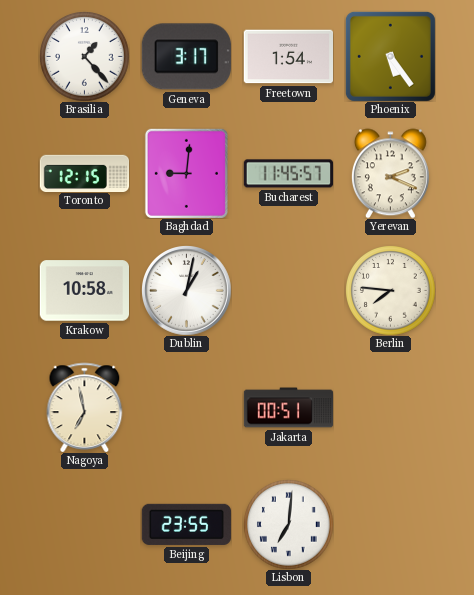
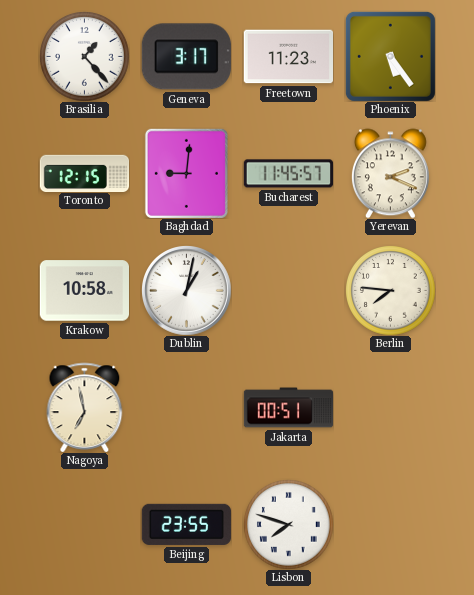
Freetown: 1:54 -> 11:23
Lisbon: 7:01 -> 7:48
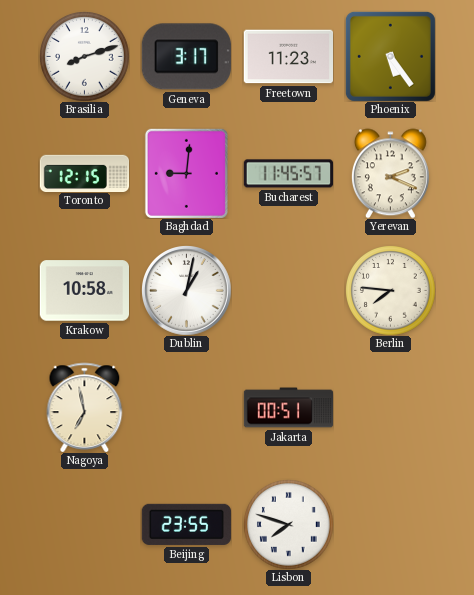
Brasilia: 1:23 -> 8:12
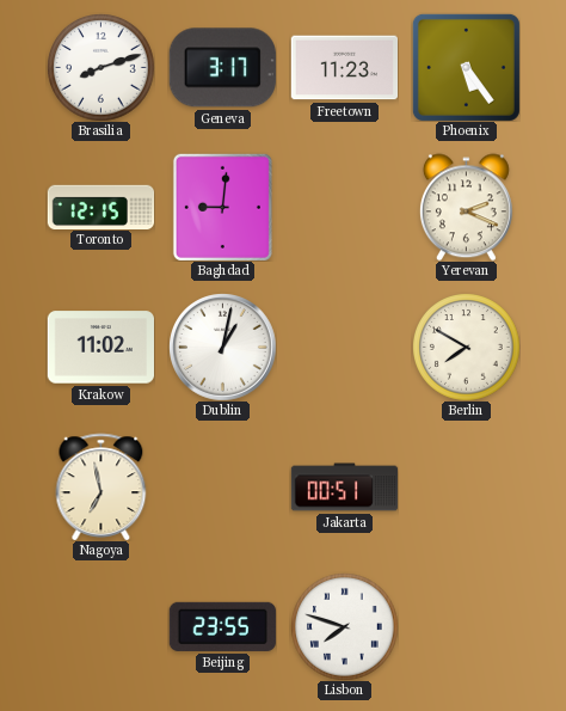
Bucharest: 11:45 -> none
Krakow: 10:58 -> 11:02
Berlin: 7:46 -> 7:50
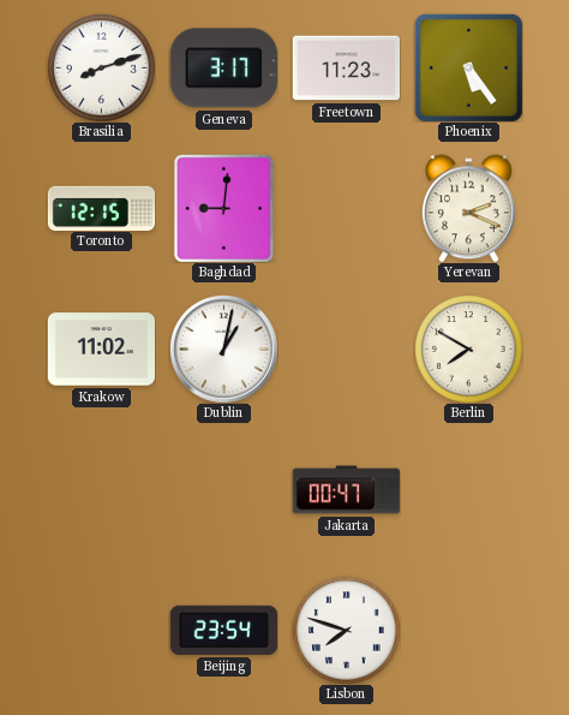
Nagoya: 6:58 -> none
Jakarta: 00:51 -> 00:47
Beijing: 23:55 -> 23:54
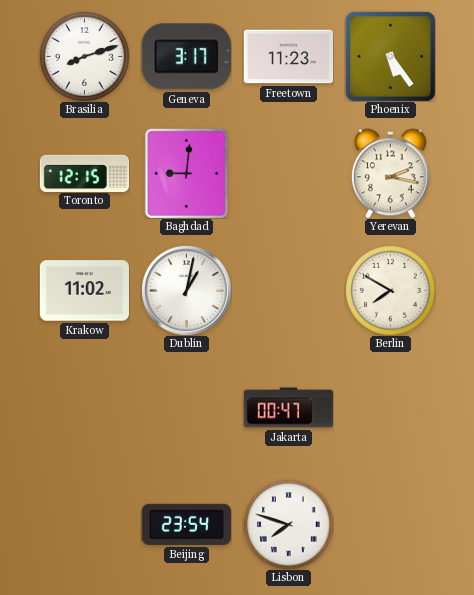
Yerevan: 2:19 -> 2:17
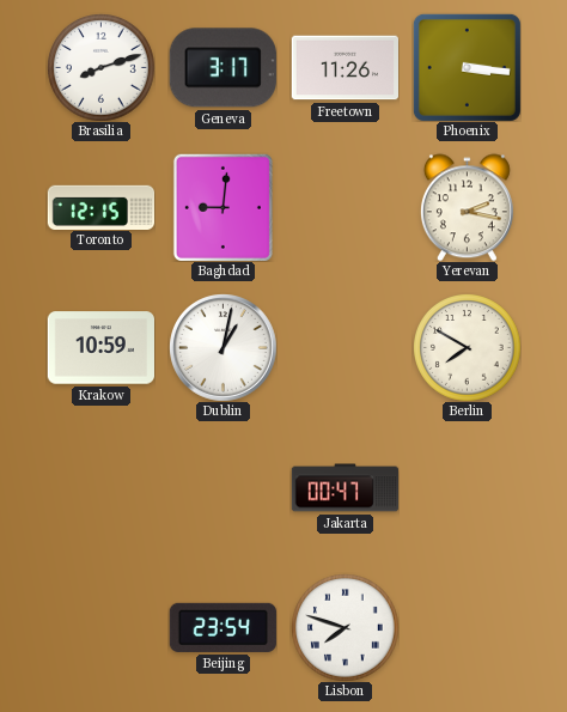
Freetown: 11:23 -> 11:26
Phoenix: 5:24 -> 3:16
Krakow: 11:02 -> 10:59
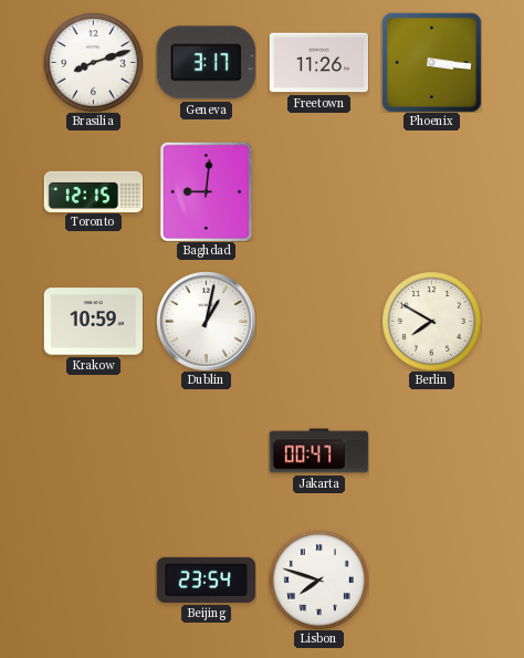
Yerevan: 2:17 -> none
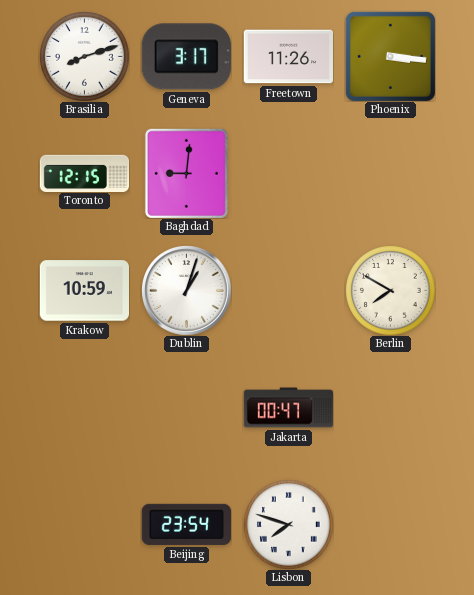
Dublin: 1:02 -> 1:03
